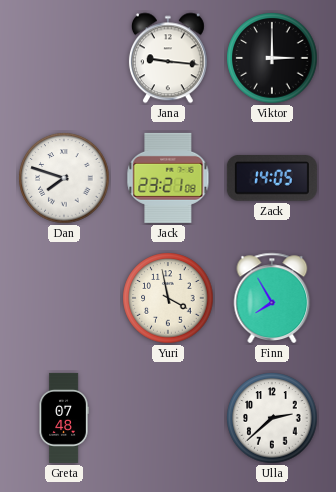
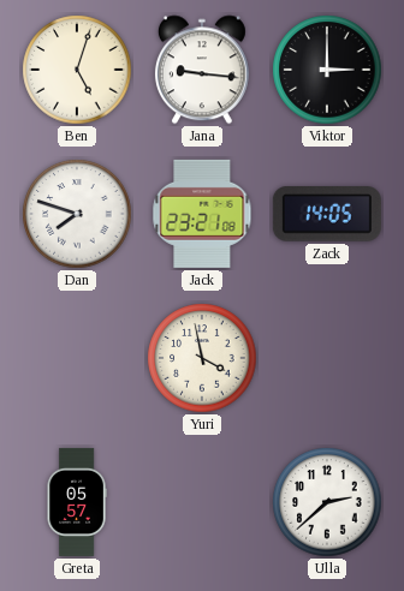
Ben: none -> 5:03
Finn: 7:55 -> none
Greta: 07:48 -> 05:57
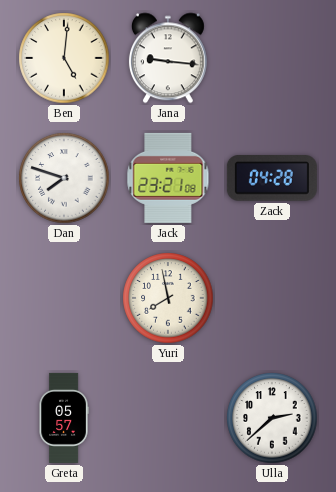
Ben: 5:03 -> 5:01
Viktor: 3:00 -> none
Zack: 14:05 -> 04:28
Yuri: 3:58 -> 7:58
